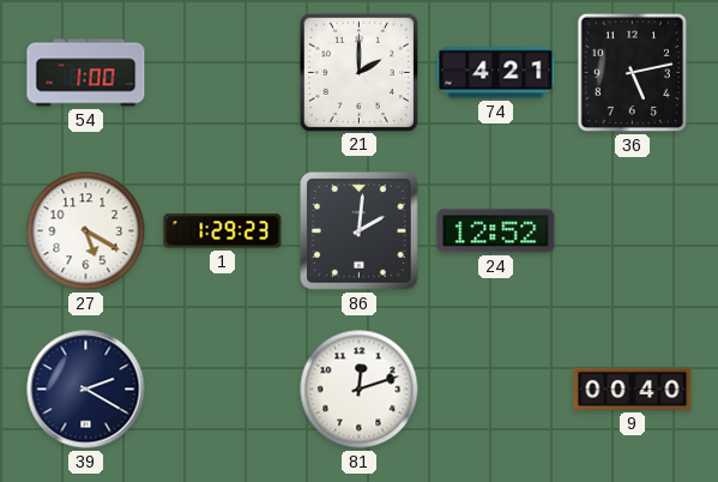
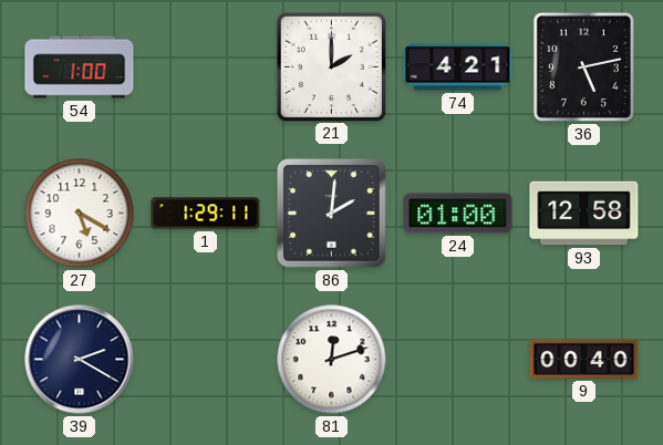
1: 1:29:23 -> 1:29:11
24: 12:52 -> 01:00
93: none -> 12:58
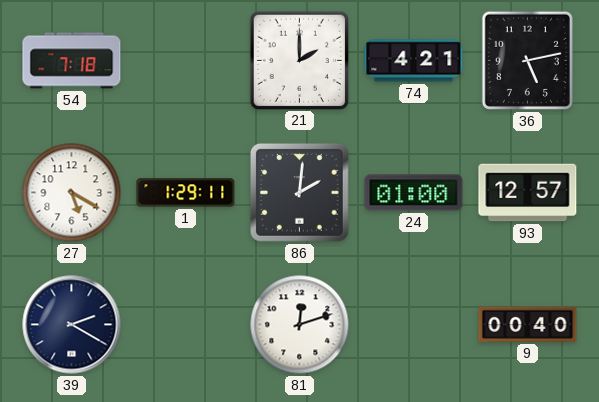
54: 1:00 -> 7:18
93: 12:58 -> 12:57
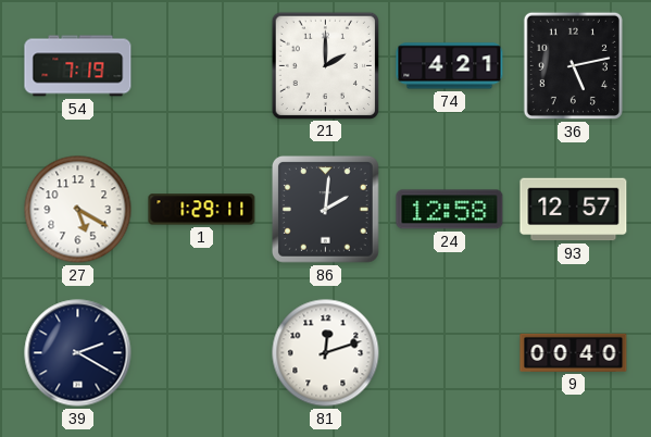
54: 7:18 -> 7:19
24: 01:00 -> 12:58
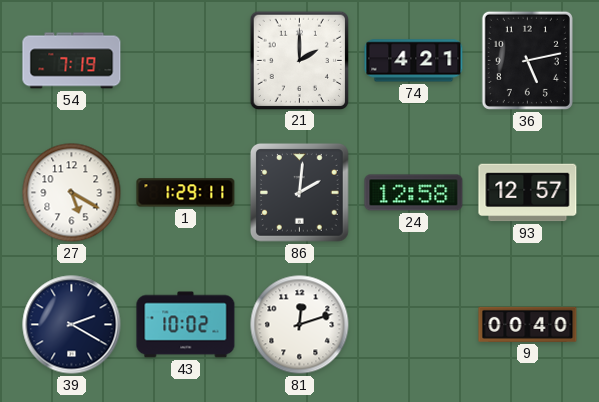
43: none -> 10:02
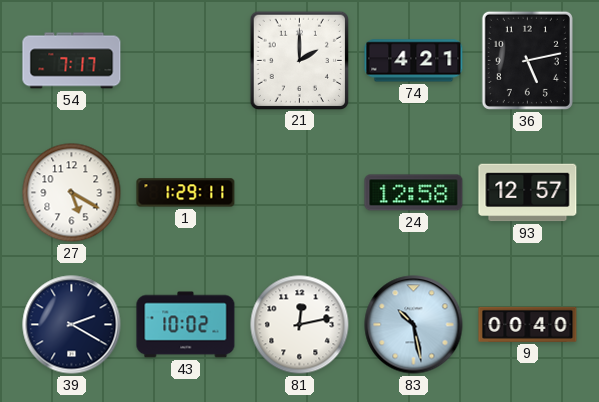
54: 7:19 -> 7:17
86: 2:01 -> none
81: 12:12 -> 12:13
83: none -> 10:28
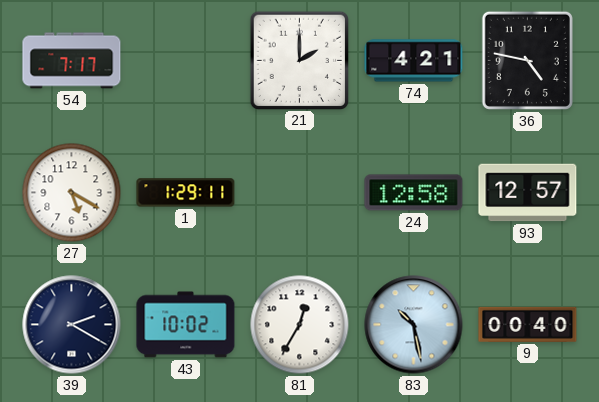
36: 5:13 -> 4:47
81: 12:13 -> 12:35
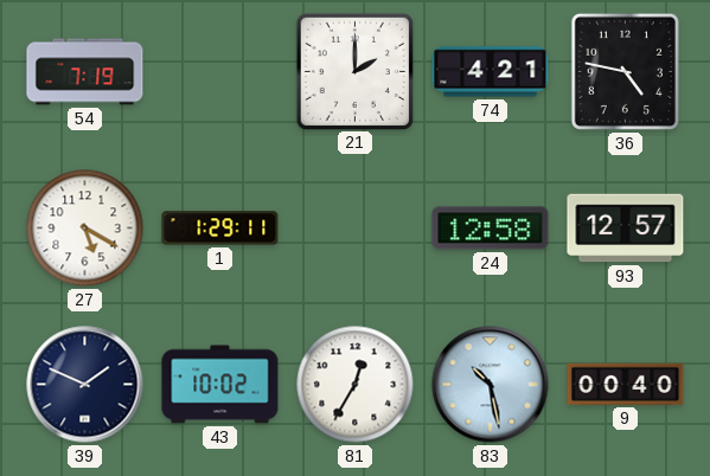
54: 7:17 -> 7:19
39: 2:20 -> 1:49
